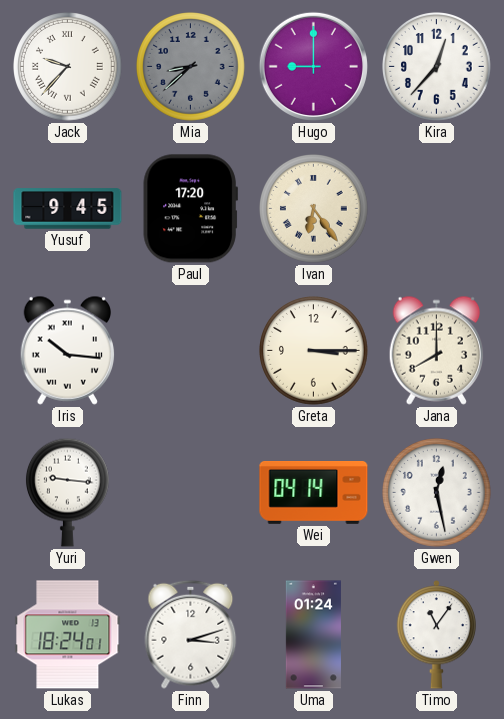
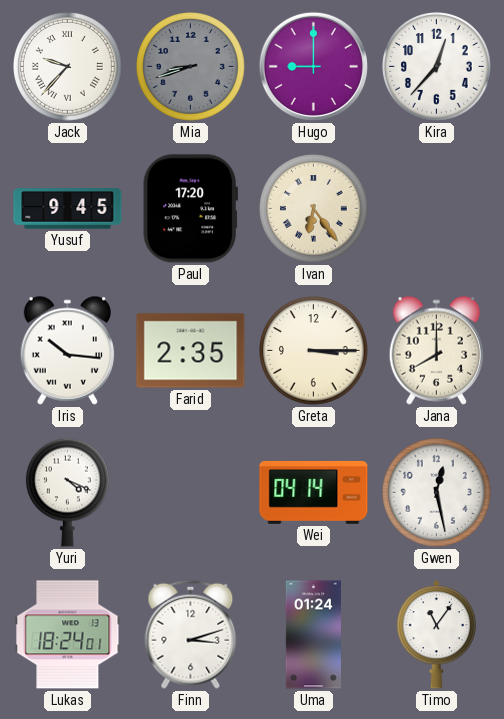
Mia: 8:38 -> 8:42
Farid: none -> 2:35
Yuri: 9:16 -> 4:19
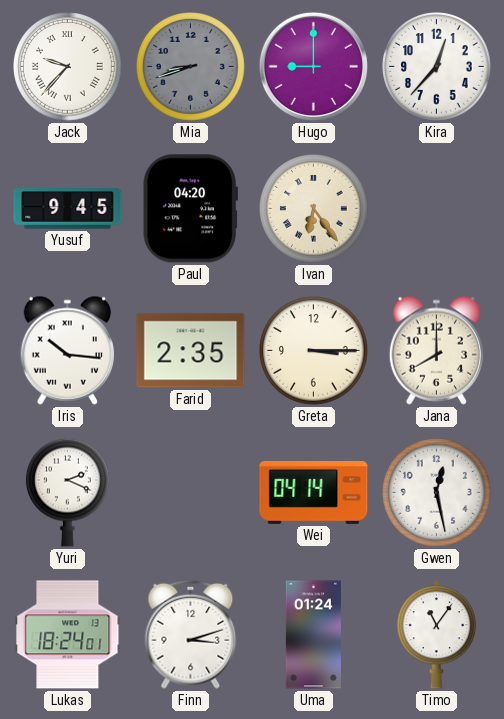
Paul: 17:20 -> 04:20
Yuri: 4:19 -> 2:19
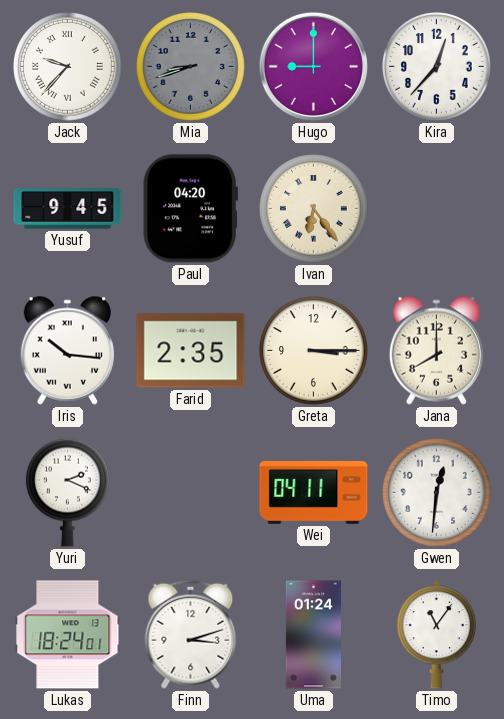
Wei: 04:14 -> 04:11
Gwen: 12:28 -> 12:31
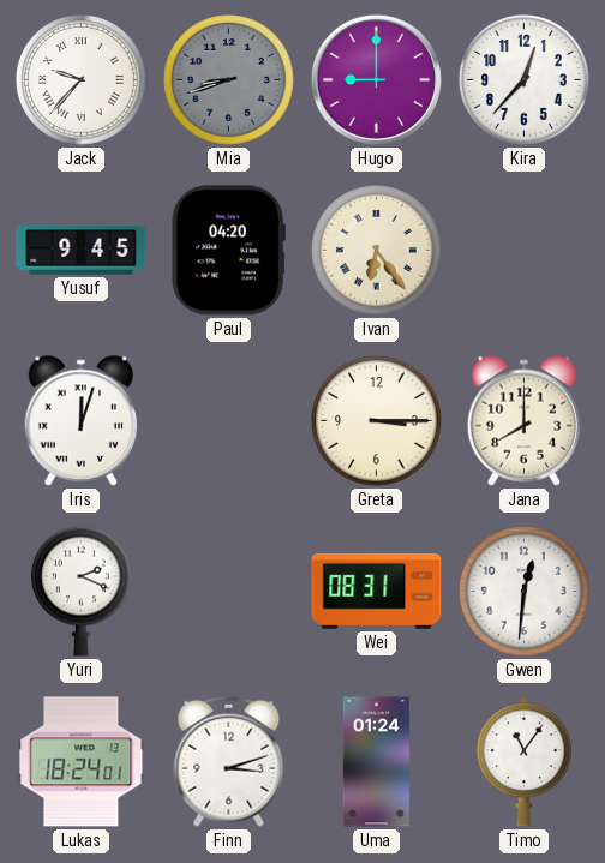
Iris: 10:16 -> 12:03
Farid: 2:35 -> none
Wei: 04:11 -> 08:31
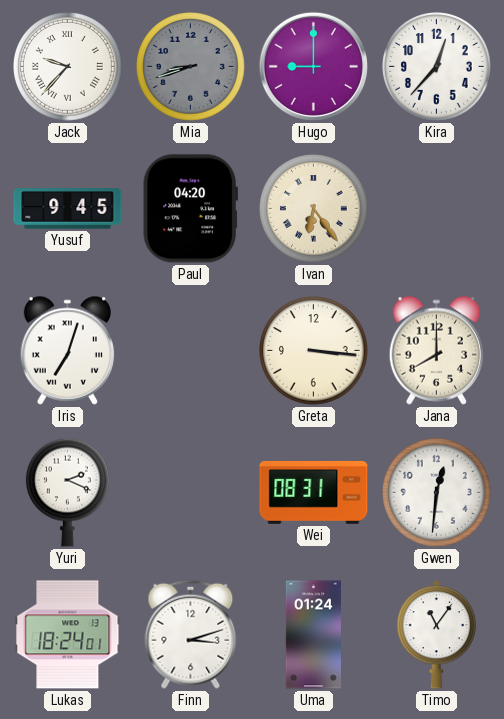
Iris: 12:03 -> 7:03
Greta: 3:15 -> 3:16
